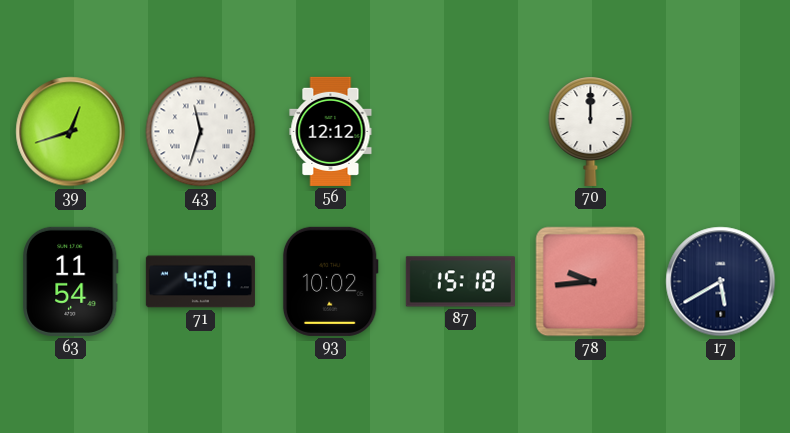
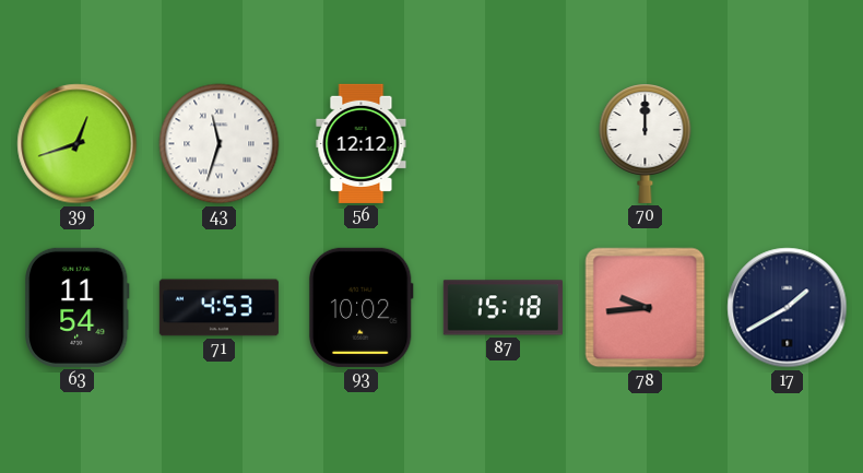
71: 4:01 -> 4:53
17: 5:40 -> 1:40
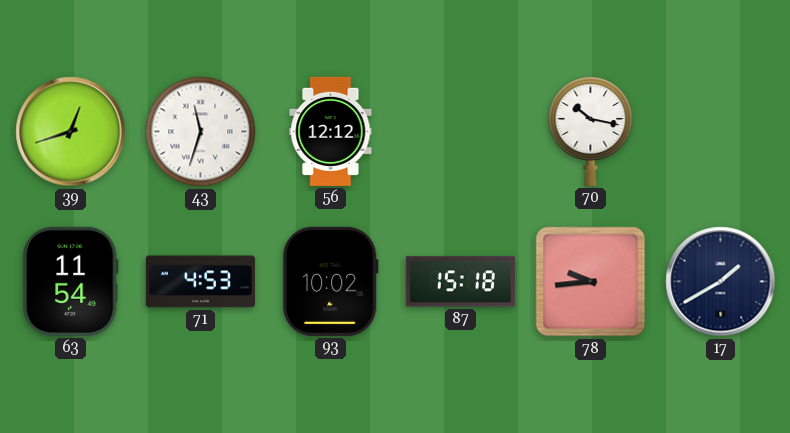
70: 12:00 -> 10:17
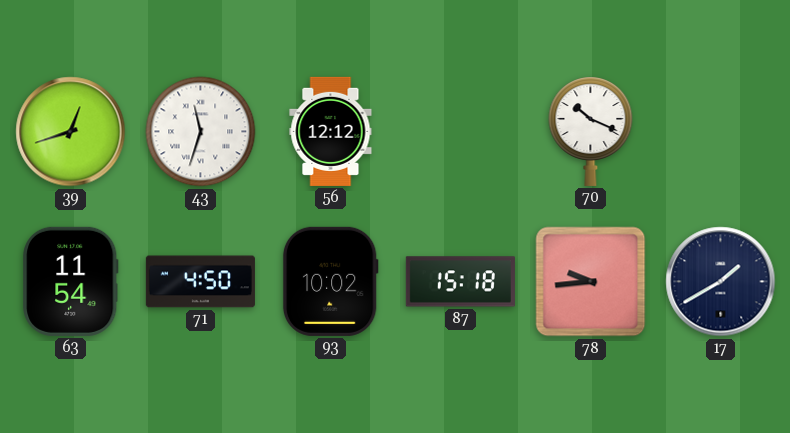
70: 10:17 -> 10:19
71: 4:53 -> 4:50
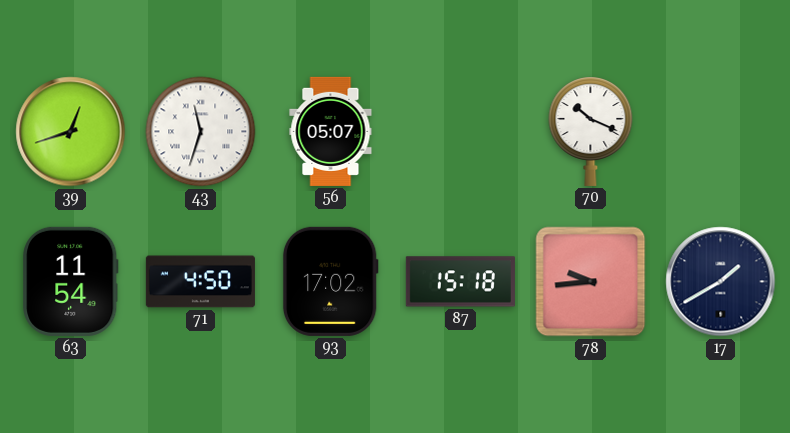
56: 12:12 -> 05:07
93: 10:02 -> 17:02
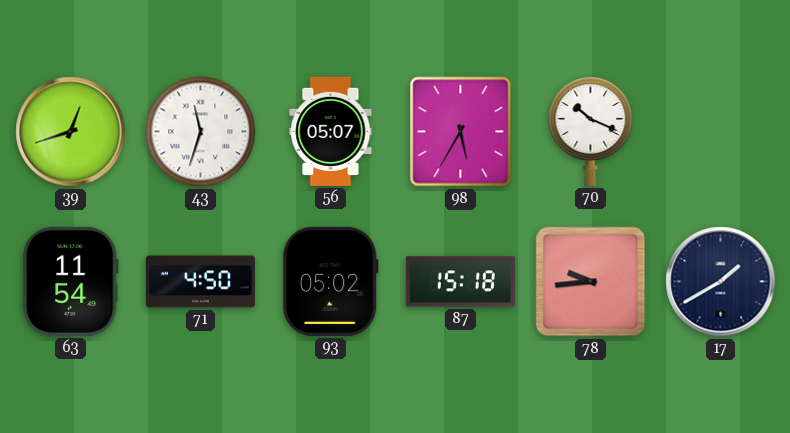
98: none -> 5:35
93: 17:02 -> 05:02
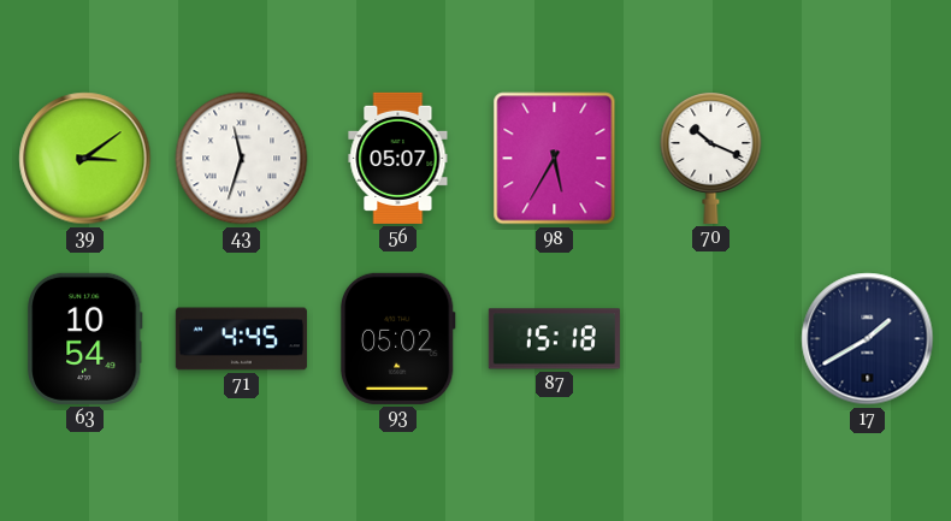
39: 12:42 -> 3:09
63: 11:54 -> 10:54
71: 4:50 -> 4:45
78: 9:44 -> none
